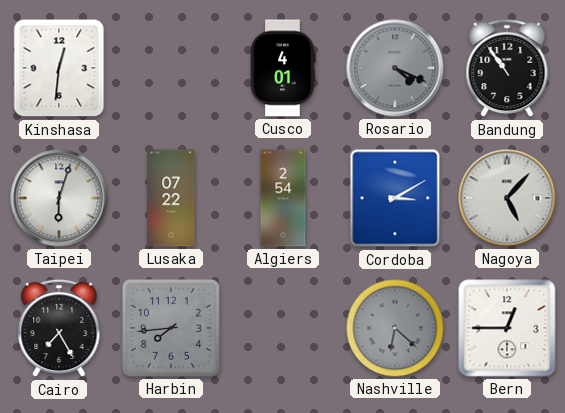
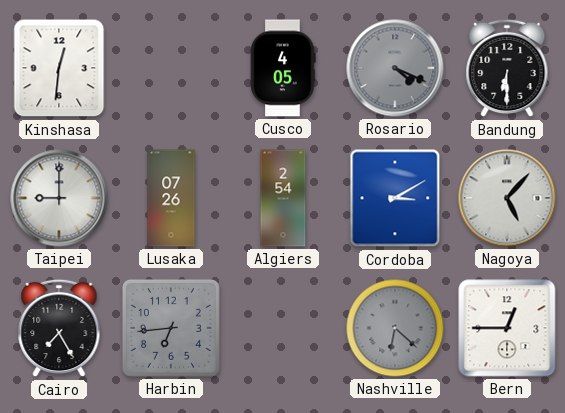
Cusco: 4:01 -> 4:05
Bandung: 10:54 -> 6:30
Taipei: 6:03 -> 9:00
Lusaka: 07:22 -> 07:26
Harbin: 7:44 -> 6:44
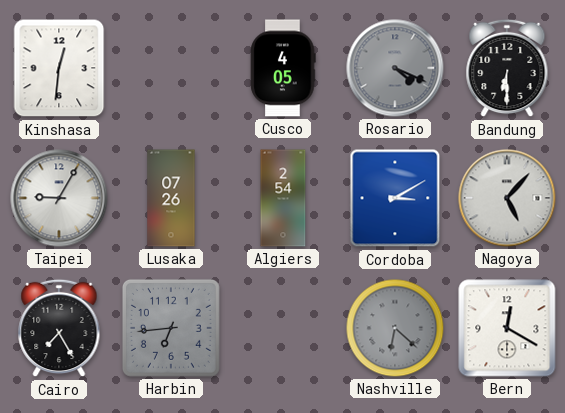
Taipei: 9:00 -> 9:05
Bern: 12:45 -> 12:20
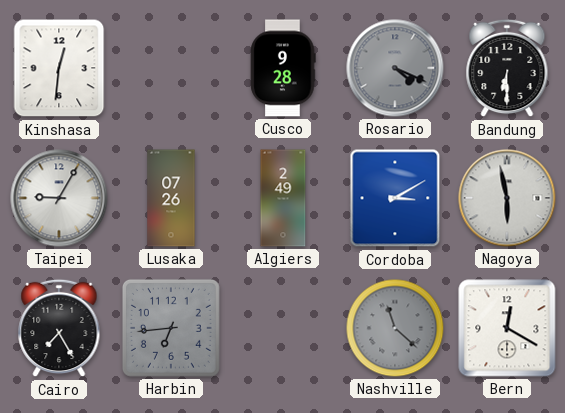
Cusco: 4:05 -> 9:28
Algiers: 2:54 -> 2:49
Nagoya: 5:07 -> 5:58
Nashville: 6:22 -> 11:22
